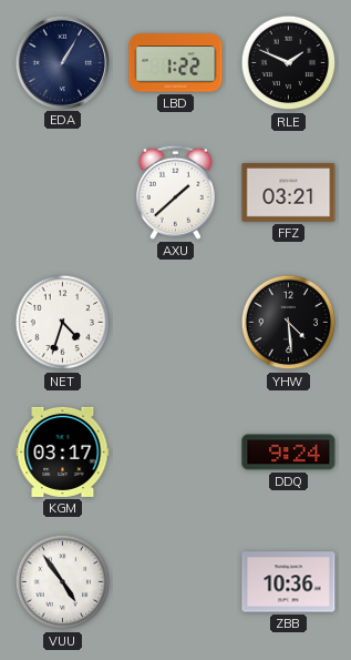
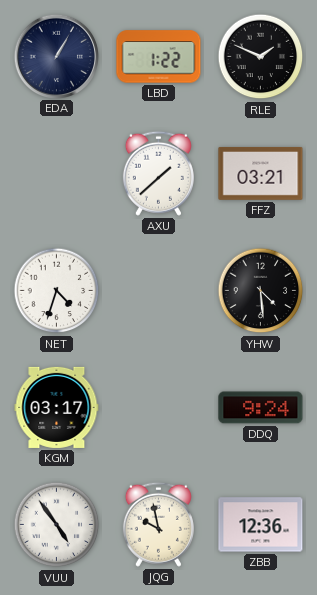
JQG: none -> 9:58
ZBB: 10:36 -> 12:36
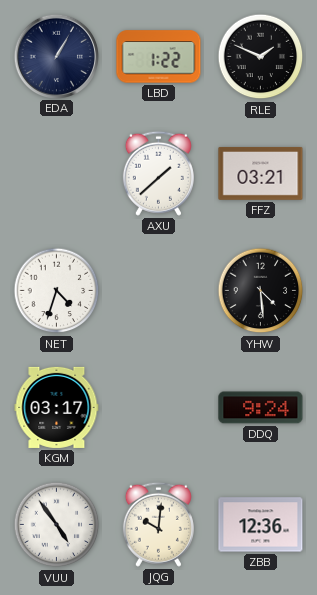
JQG: 9:58 -> 10:01
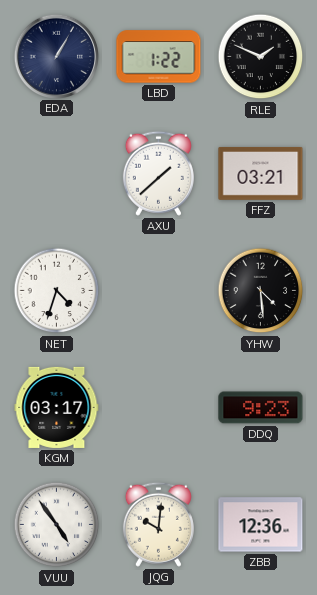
DDQ: 9:24 -> 9:23
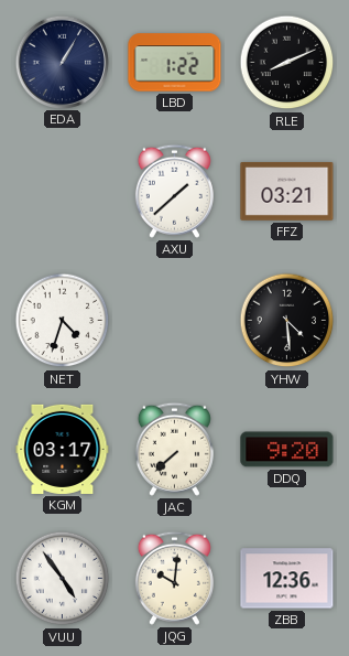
RLE: 1:49 -> 8:11
JAC: none -> 7:38
DDQ: 9:23 -> 9:20
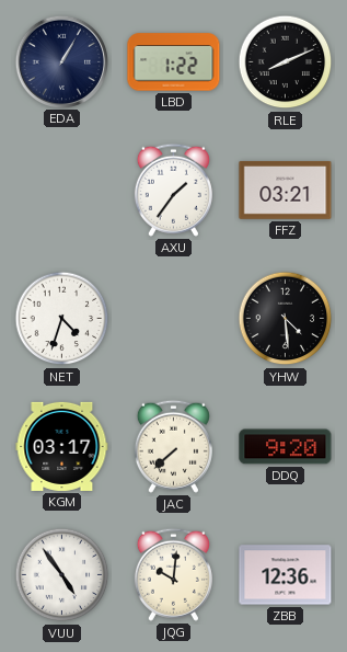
AXU: 1:38 -> 1:36
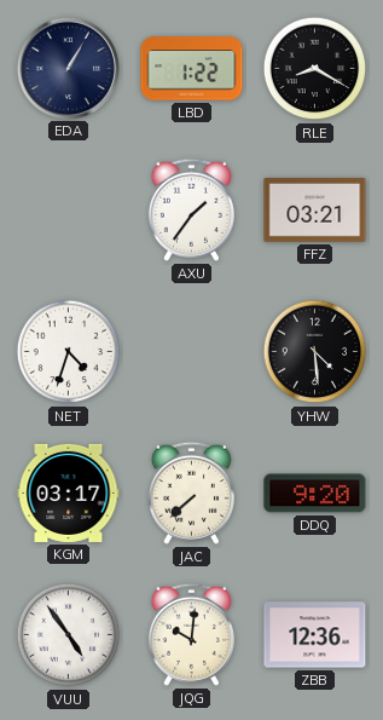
RLE: 8:11 -> 8:20
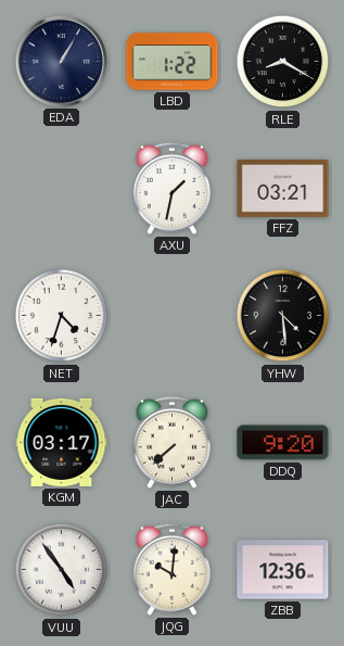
AXU: 1:36 -> 1:32
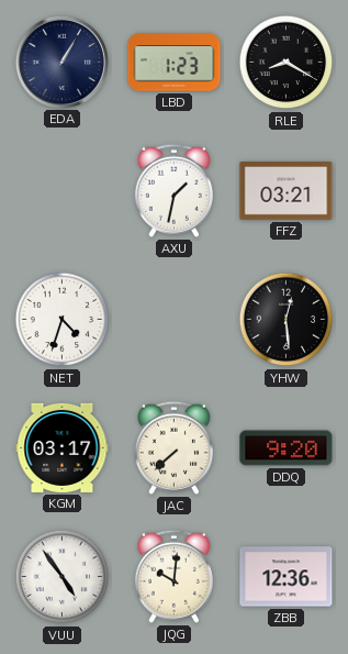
LBD: 1:22 -> 1:23
YHW: 4:29 -> 12:29
